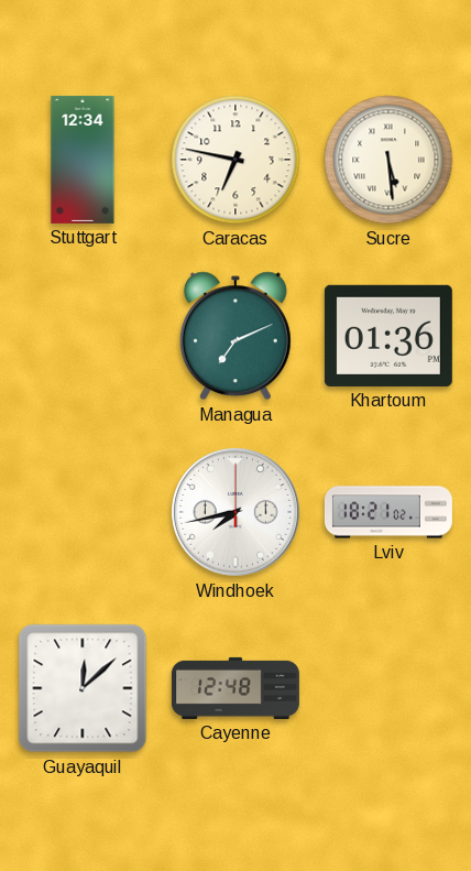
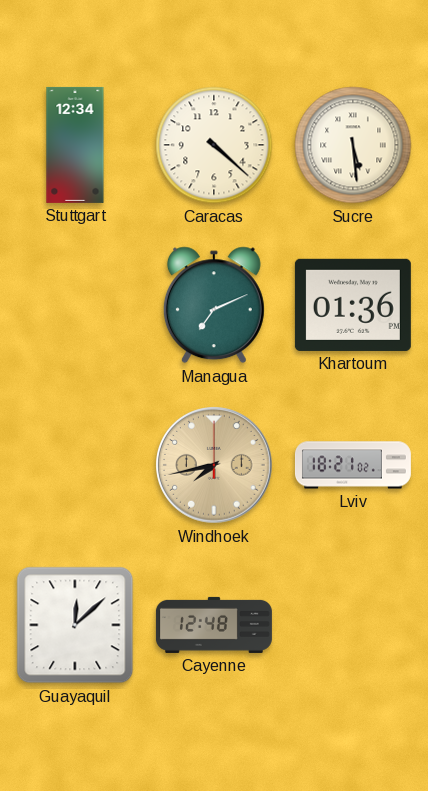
Caracas: 6:47 -> 4:22
Windhoek dial: white -> champagne
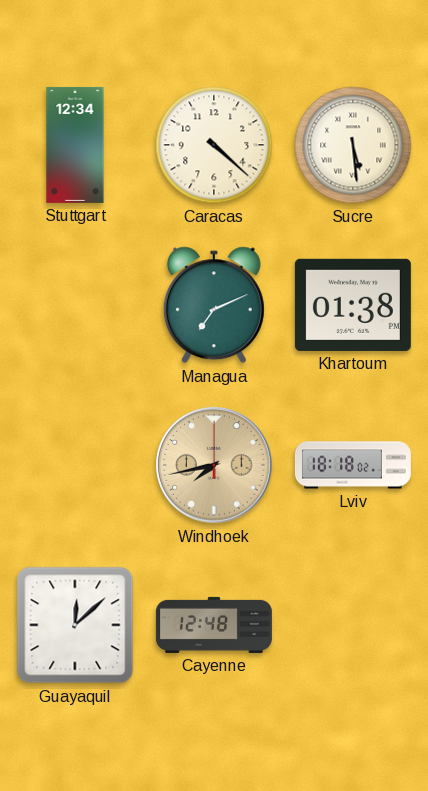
Khartoum: 01:36 -> 01:38
Lviv: 18:21 -> 18:18
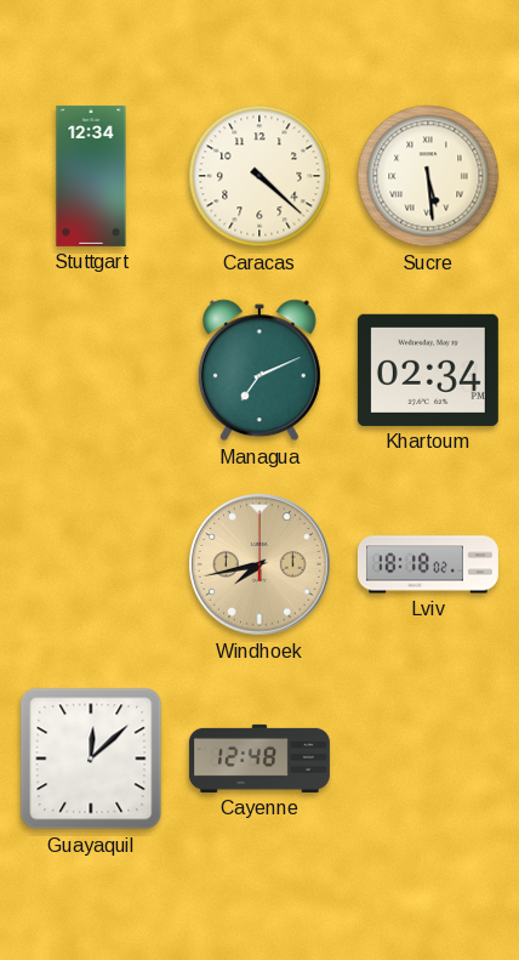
Khartoum: 01:38 -> 02:34
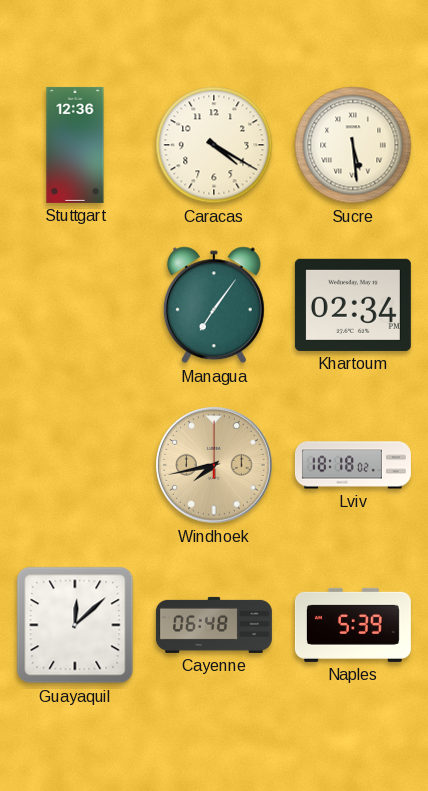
Stuttgart: 12:34 -> 12:36
Caracas: 4:22 -> 4:20
Managua: 7:11 -> 7:06
Cayenne: 12:48 -> 06:48
Naples: none -> 5:39
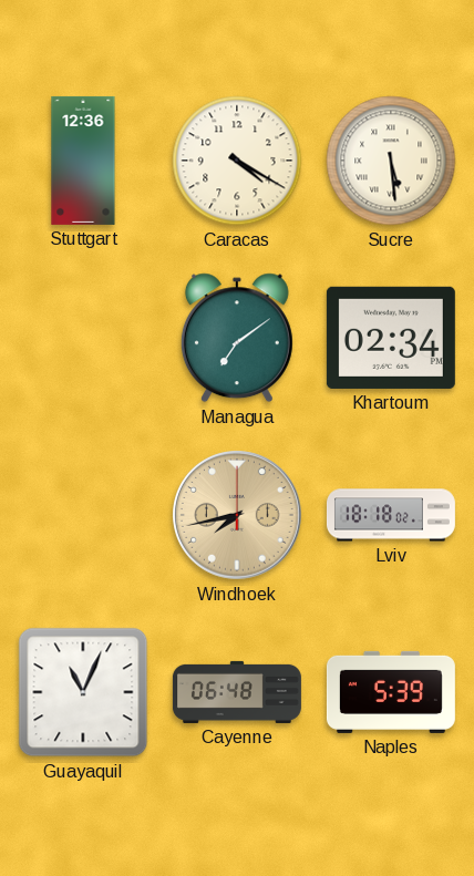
Managua: 7:06 -> 7:09
Guayaquil: 12:08 -> 11:04
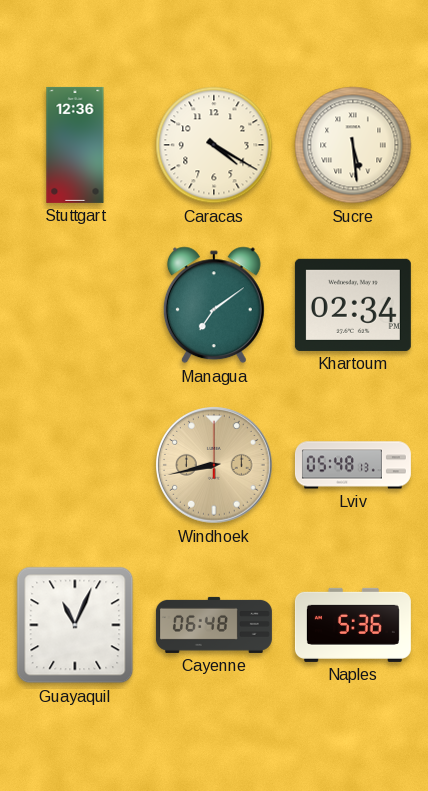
Windhoek: 7:43 -> 8:43
Lviv: 18:18 -> 05:48
Naples: 5:39 -> 5:36
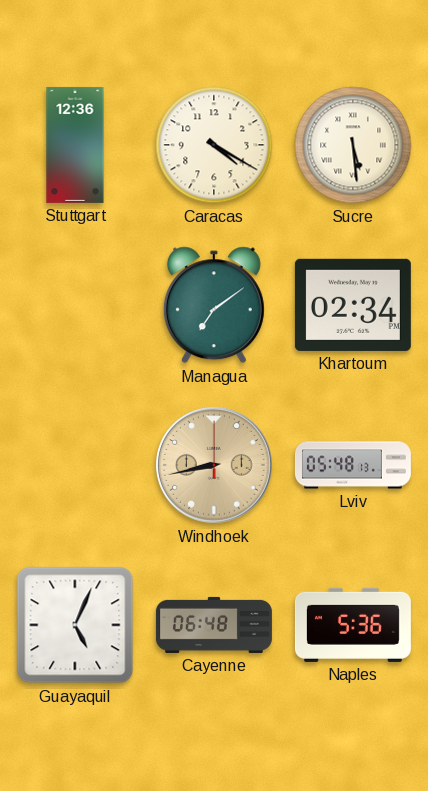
Guayaquil: 11:04 -> 5:04
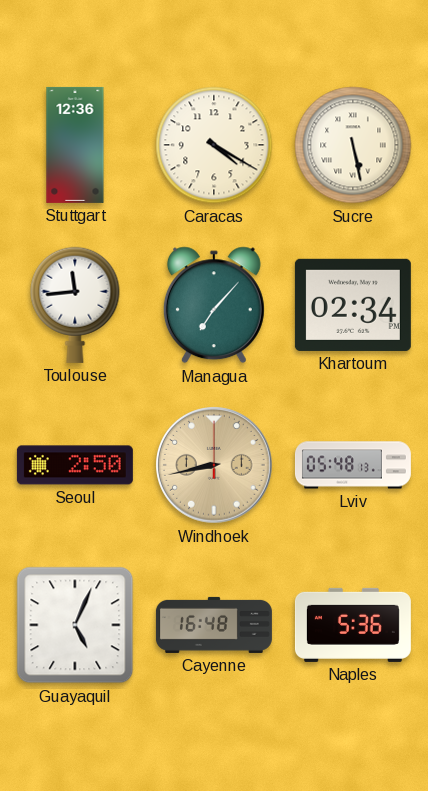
Sucre: 5:29 -> 5:28
Toulouse: none -> 11:44
Managua: 7:09 -> 7:07
Seoul: none -> 2:50
Cayenne: 06:48 -> 16:48
